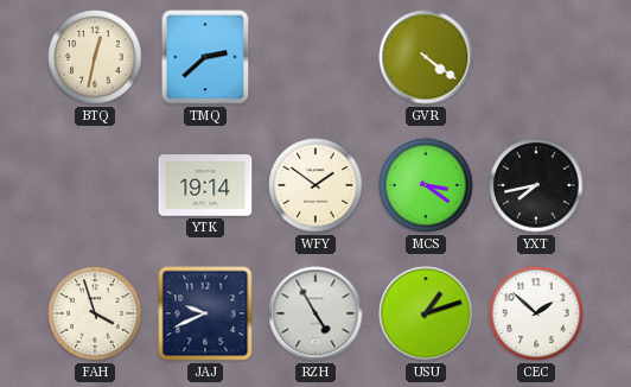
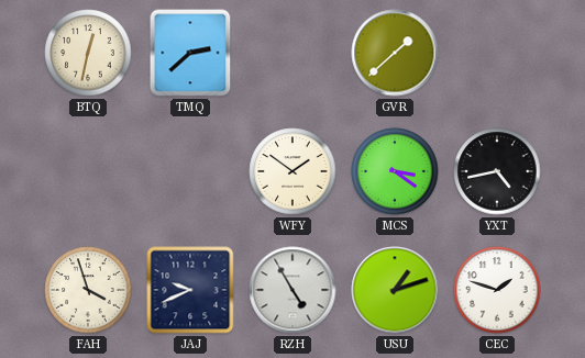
GVR: 4:21 -> 1:38
YTK: 19:14 -> none
YXT: 7:43 -> 4:43
CEC: 1:52 -> 1:48
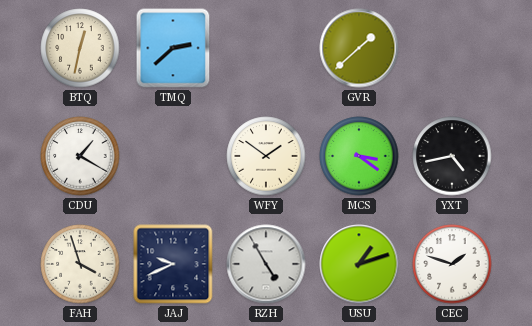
CDU: none -> 1:20
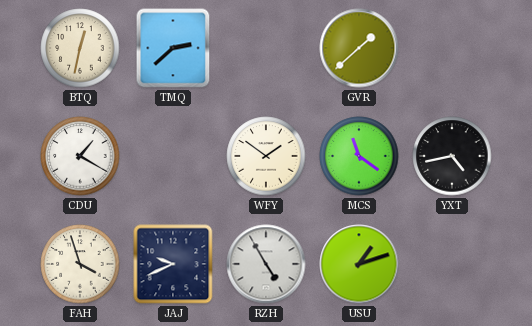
MCS: 3:21 -> 11:21
CEC: 1:48 -> none
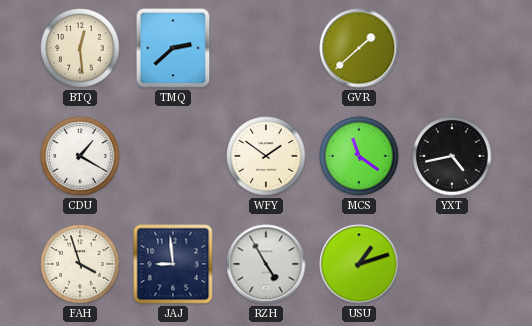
BTQ: 12:32 -> 12:29
JAJ: 9:41 -> 8:59
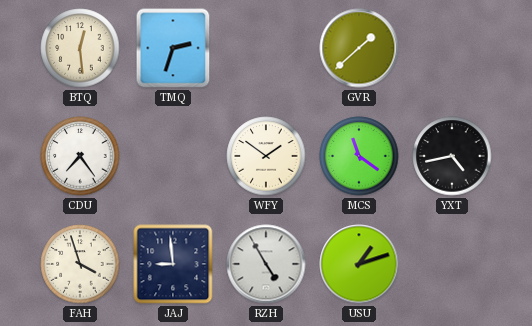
TMQ: 2:38 -> 2:33
CDU: 1:20 -> 7:24
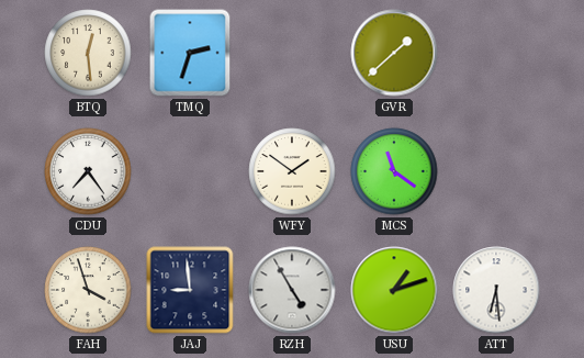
YXT: 4:43 -> none
ATT: none -> 6:29
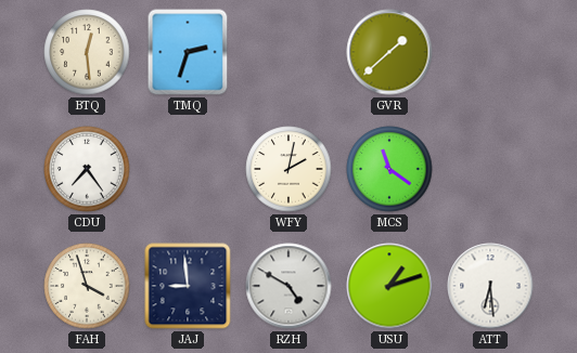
WFY: 1:51 -> 2:02
RZH: 4:55 -> 4:50
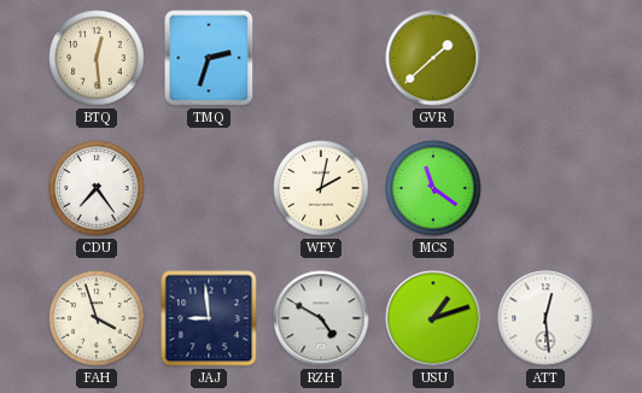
ATT: 6:29 -> 12:29
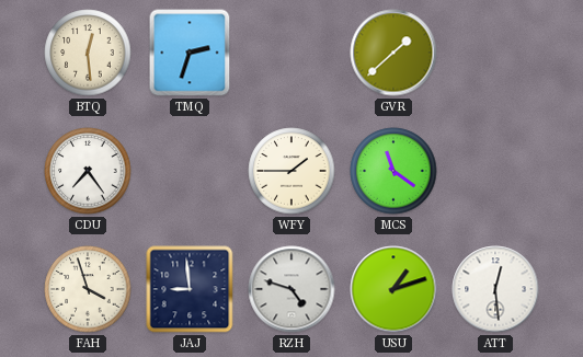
WFY: 2:02 -> 1:45
RZH: 4:50 -> 4:48
